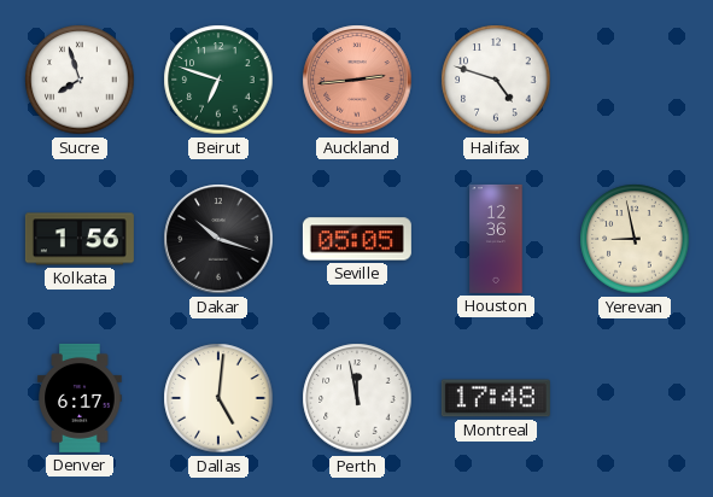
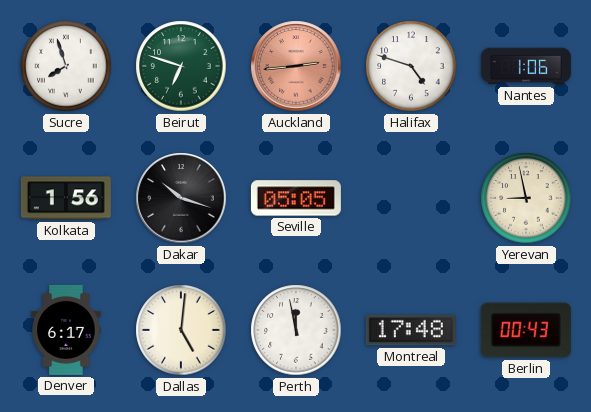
Nantes: none -> 1:06
Houston: 12:36 -> none
Berlin: none -> 00:43
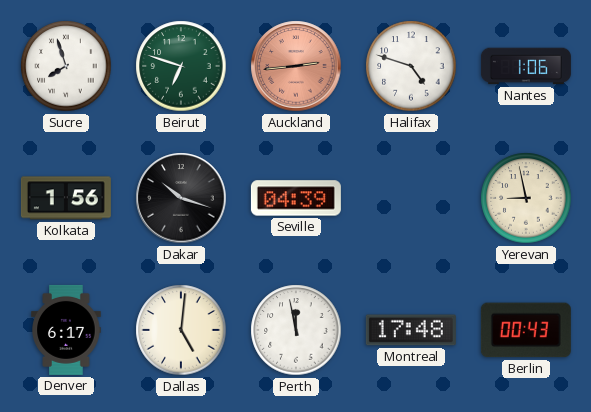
Seville: 05:05 -> 04:39
